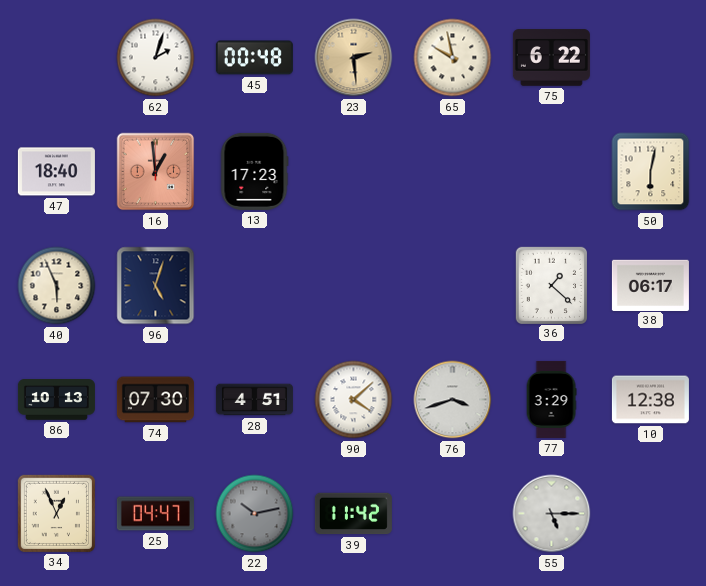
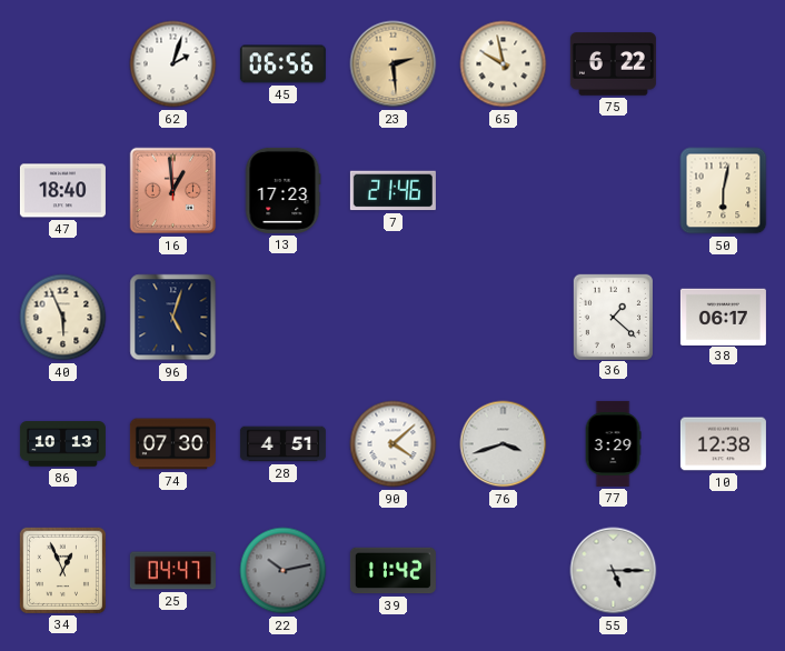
45: 00:48 -> 06:56
7: none -> 21:46
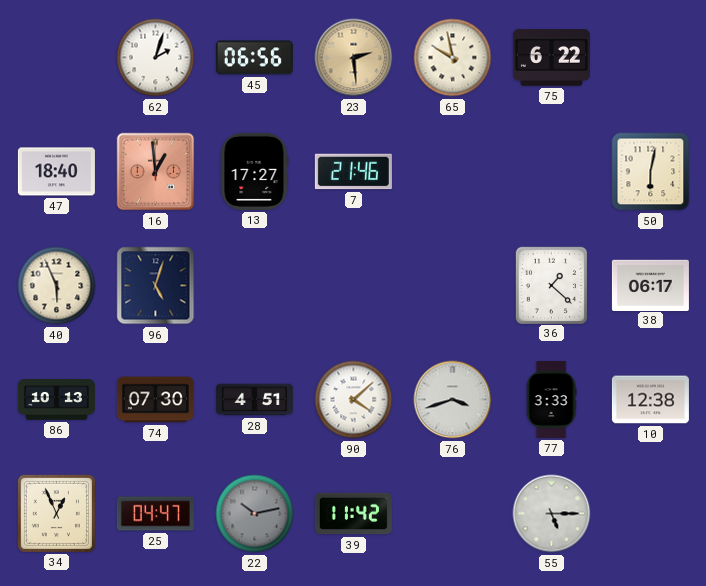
13: 17:23 -> 17:27
77: 3:29 -> 3:33
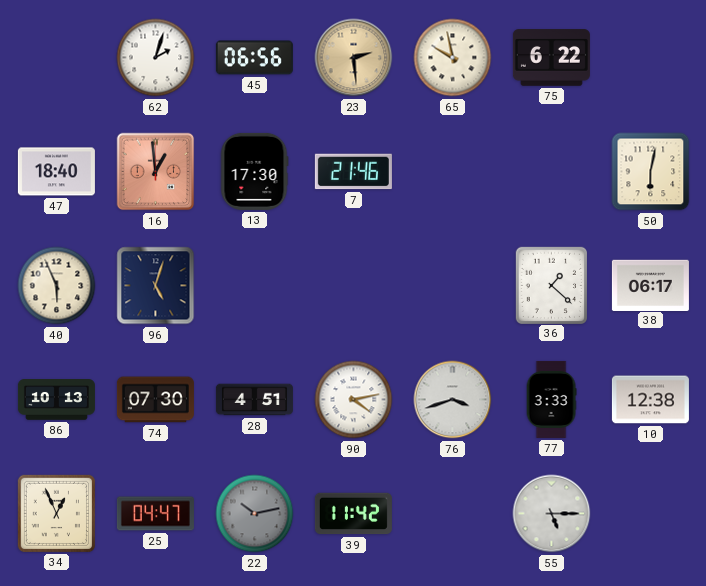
13: 17:27 -> 17:30
90: 4:08 -> 4:13
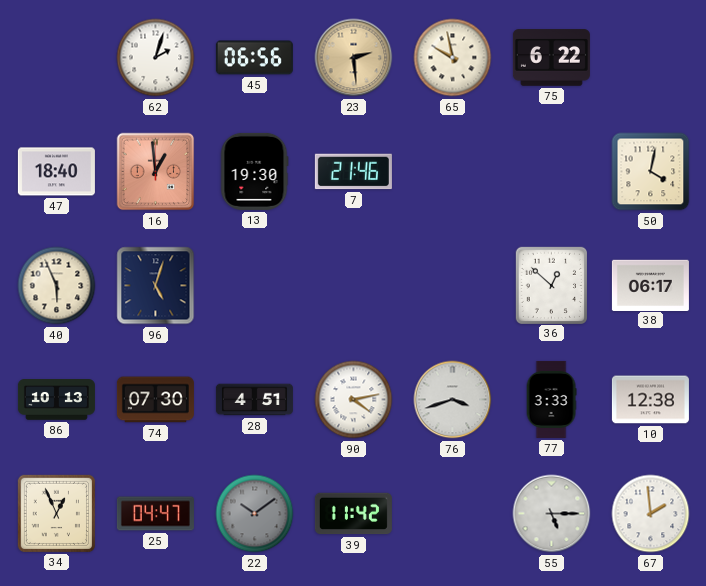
13: 17:30 -> 19:30
50: 6:02 -> 4:02
36: 1:22 -> 12:52
22: 10:13 -> 10:09
67: none -> 1:59
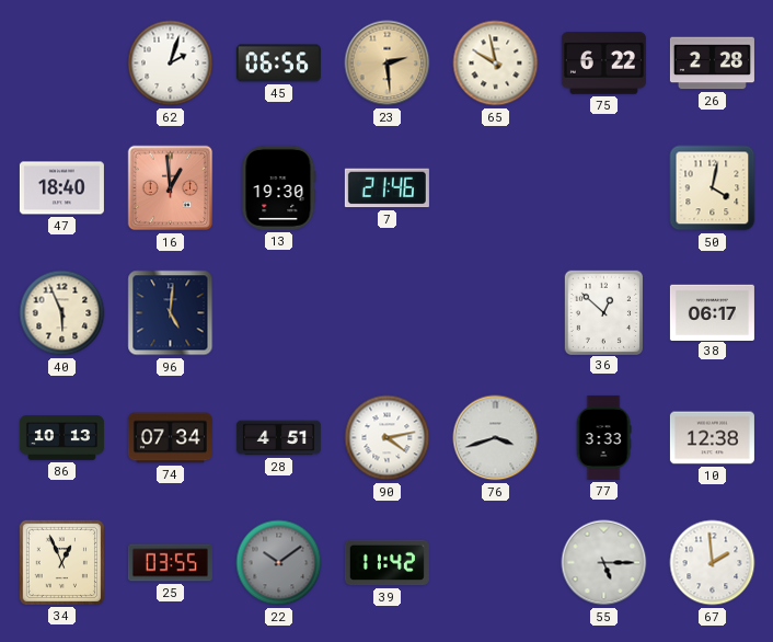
26: none -> 2:28
96: 5:03 -> 5:01
74: 07:30 -> 07:34
25: 04:47 -> 03:55
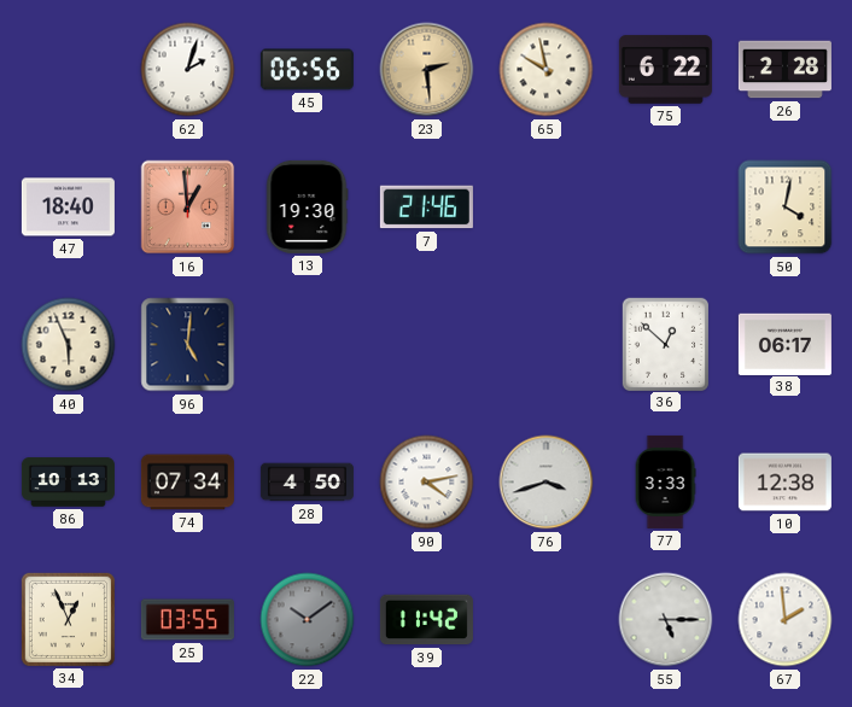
28: 4:51 -> 4:50
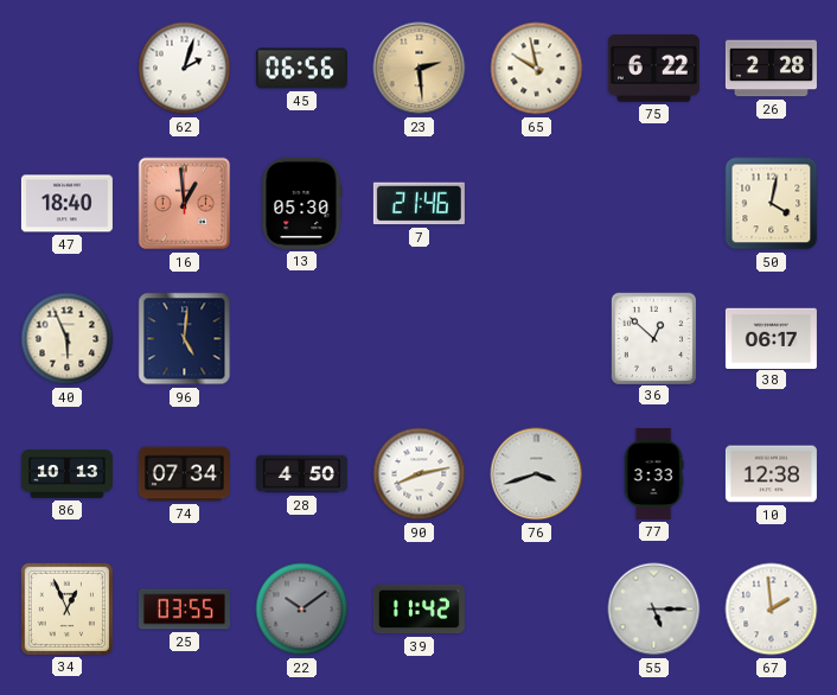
13: 19:30 -> 05:30
90: 4:13 -> 8:13
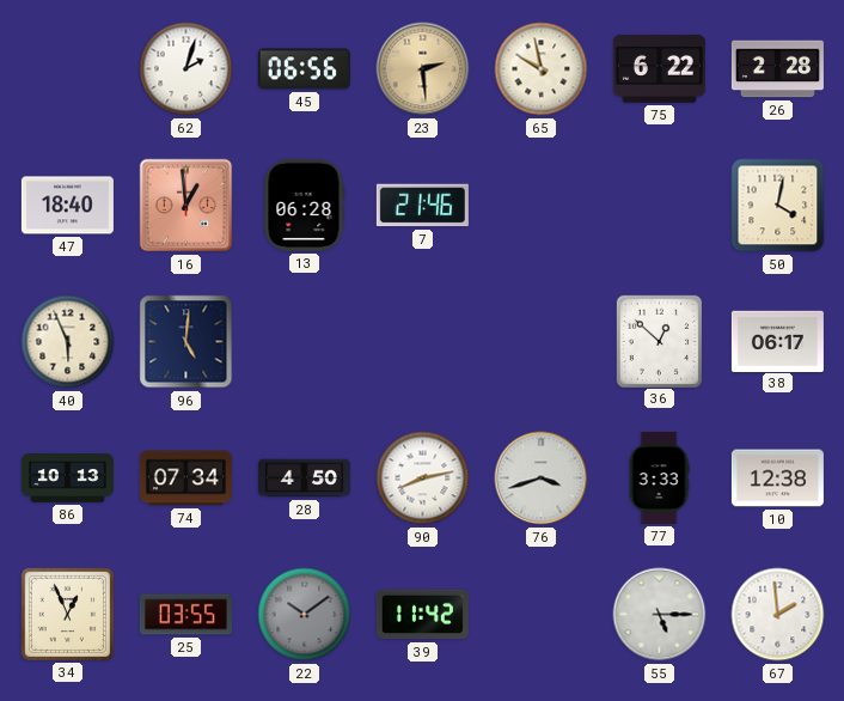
13: 05:30 -> 06:28
